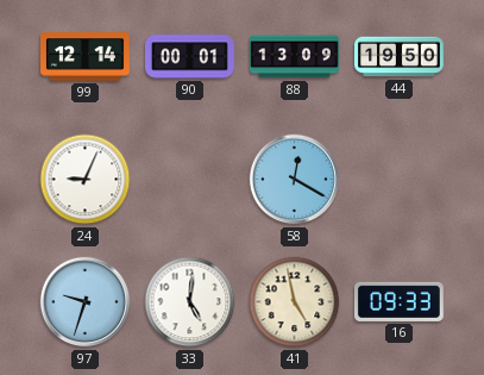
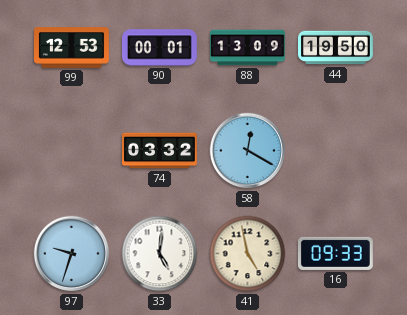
99: 12:14 -> 12:53
24: 9:04 -> none
74: none -> 03:32
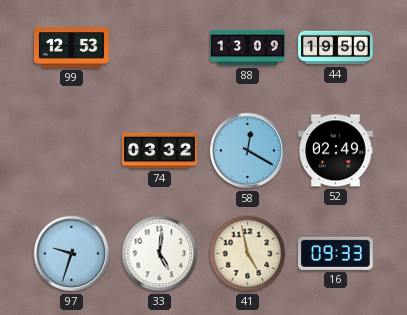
90: 00:01 -> none
52: none -> 02:49
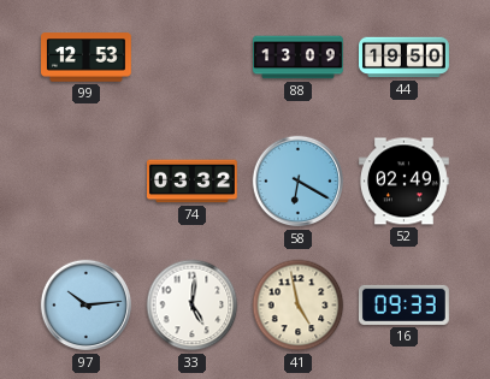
58: 12:20 -> 6:20
97: 9:33 -> 10:14
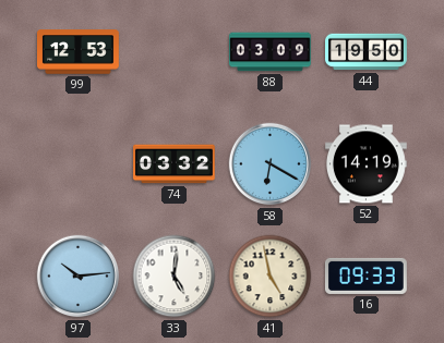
88: 13:09 -> 03:09
52: 02:49 -> 14:19
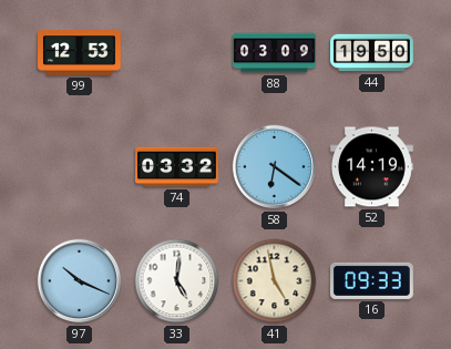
58: 6:20 -> 6:21
97: 10:14 -> 10:19
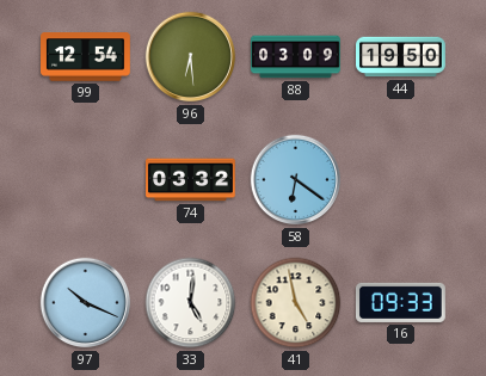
99: 12:53 -> 12:54
96: none -> 6:29
52: 14:19 -> none
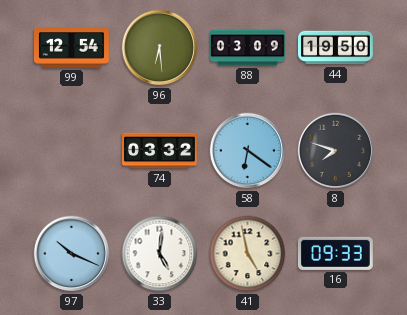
8: none -> 7:48
